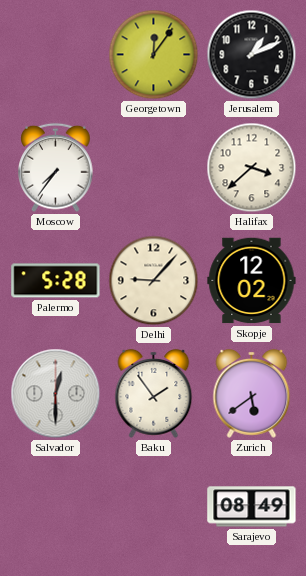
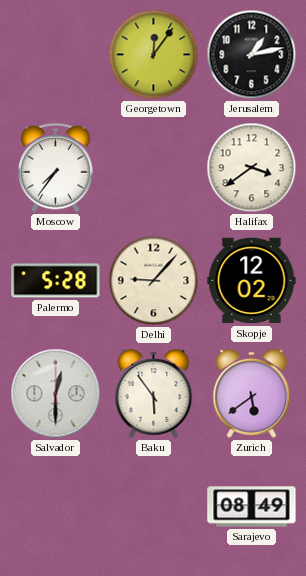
Jerusalem: 1:11 -> 1:13
Halifax: 3:38 -> 3:39
Baku: 1:54 -> 5:54
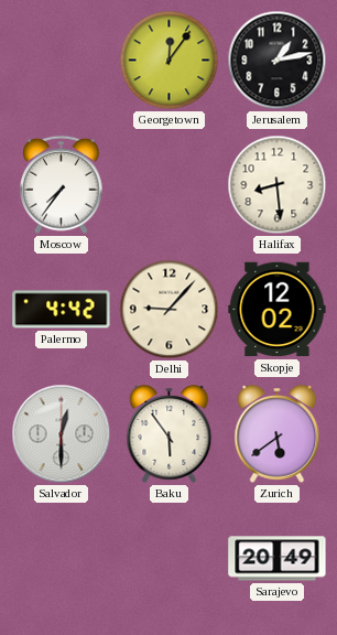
Halifax: 3:39 -> 8:29
Palermo: 5:28 -> 4:42
Sarajevo: 08:49 -> 20:49
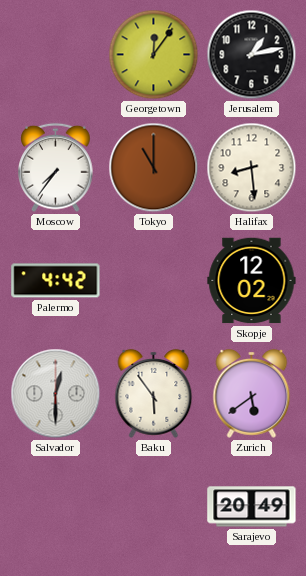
Tokyo: none -> 11:00
Delhi: 9:07 -> none
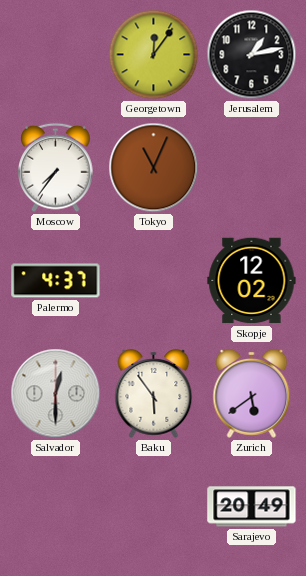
Tokyo: 11:00 -> 11:04
Halifax: 8:29 -> none
Palermo: 4:42 -> 4:37
